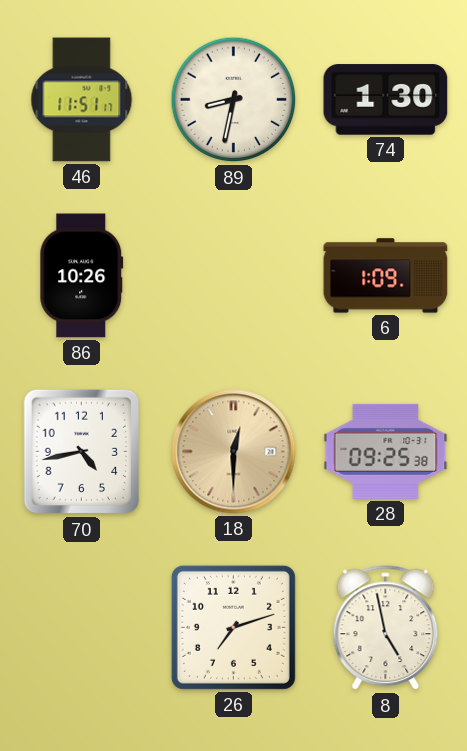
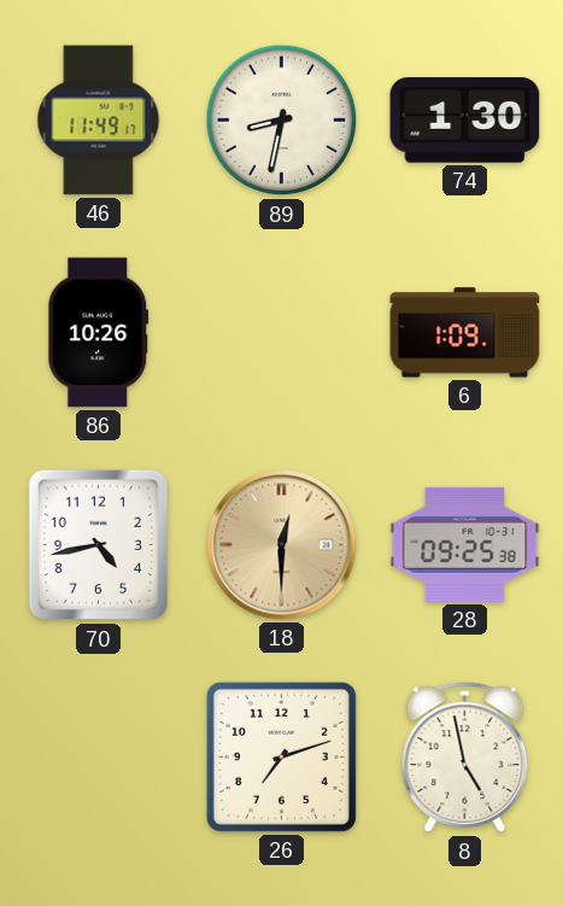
46: 11:51 -> 11:49
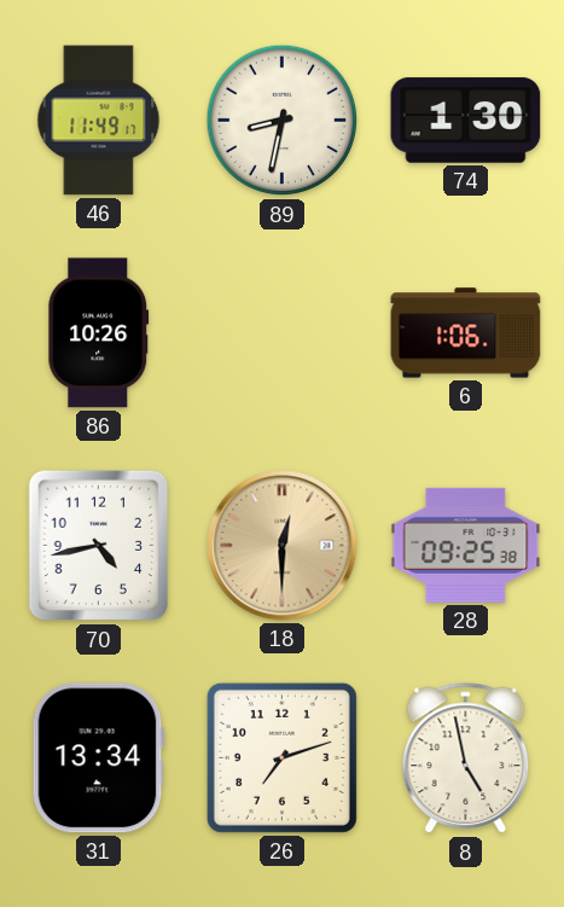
6: 1:09 -> 1:06
31: none -> 13:34
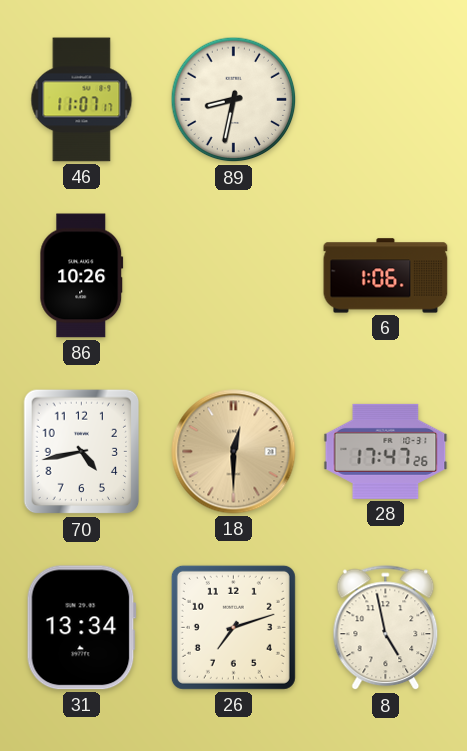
46: 11:49 -> 11:07
74: 1:30 -> none
28: 09:25 -> 17:47
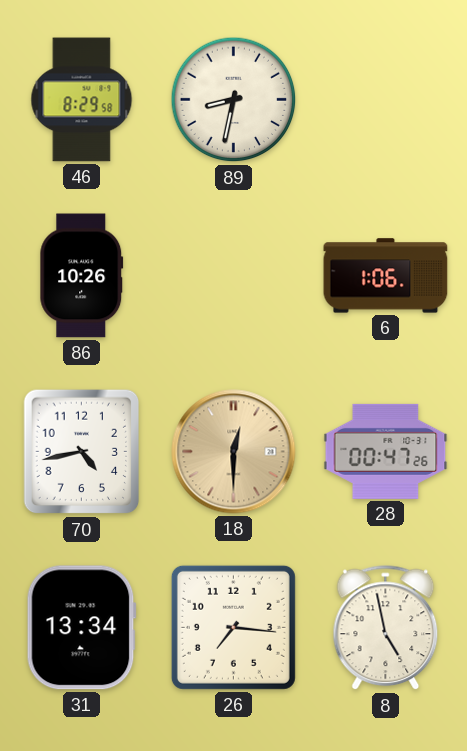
46: 11:07 -> 8:29
28: 17:47 -> 00:47
26: 7:12 -> 7:16
